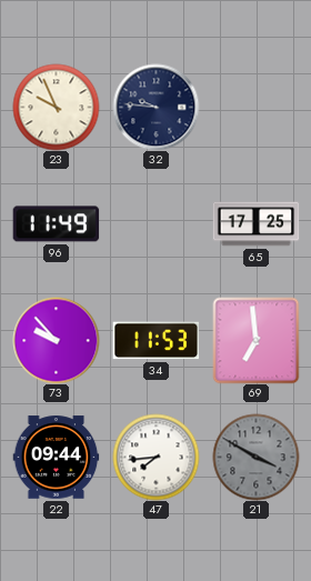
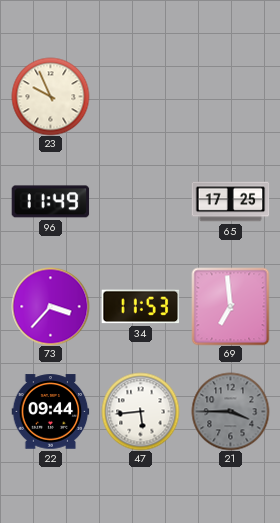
32: 9:46 -> none
73: 9:53 -> 3:37
47: 7:44 -> 5:44
21: 3:50 -> 3:45
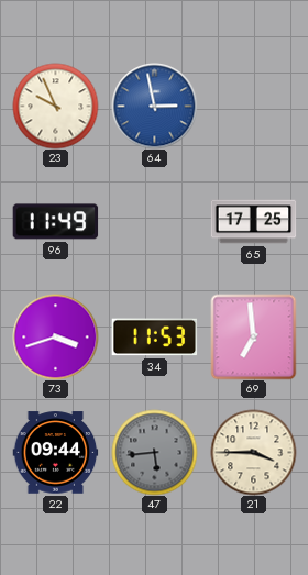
64: none -> 2:58
73: 3:37 -> 3:42
47 dial: white -> grey
21 dial: grey -> cream
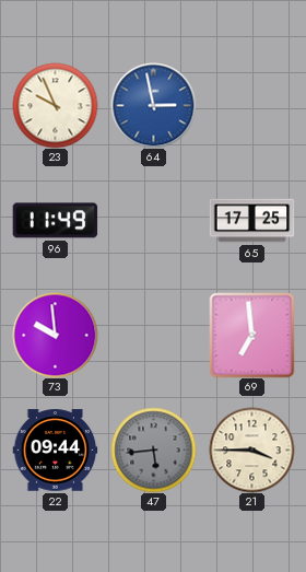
73: 3:42 -> 9:59
34: 11:53 -> none
